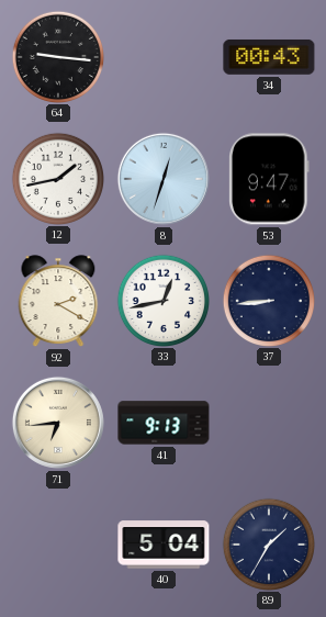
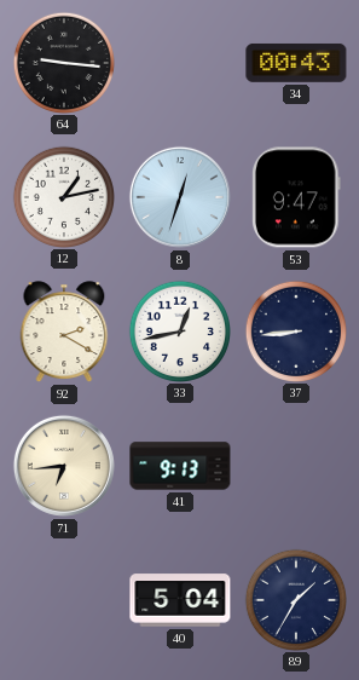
12: 1:43 -> 1:13
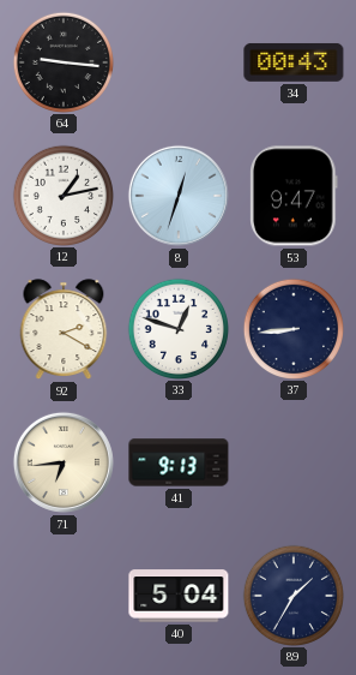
33: 12:43 -> 12:48
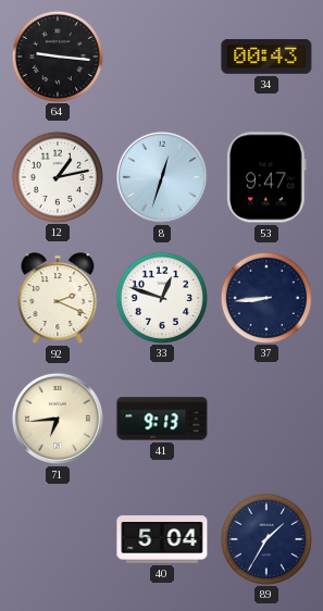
92: 2:20 -> 2:19
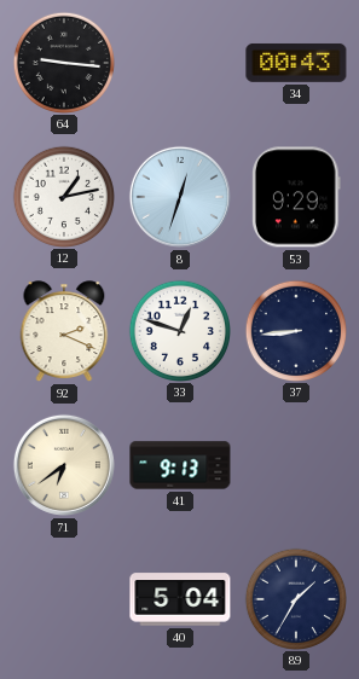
53: 9:47 -> 9:29
71: 6:44 -> 6:39
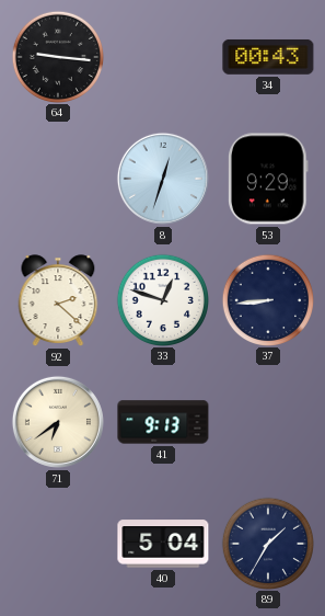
12: 1:13 -> none
92: 2:19 -> 2:22
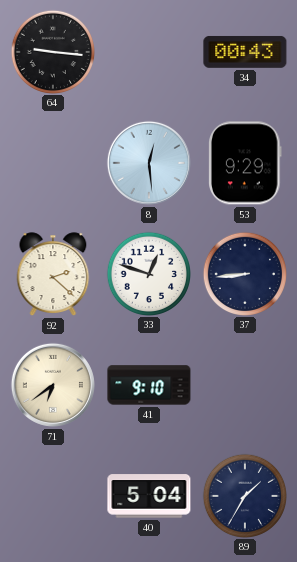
8: 12:33 -> 12:29
41: 9:13 -> 9:10
